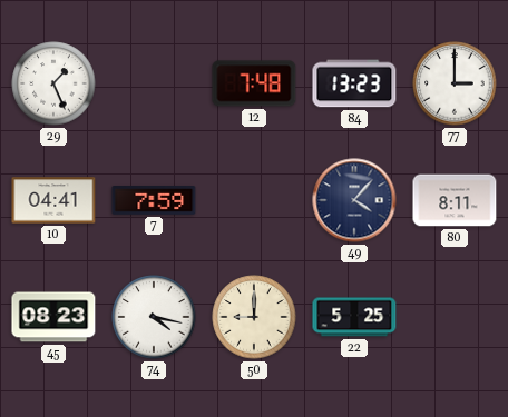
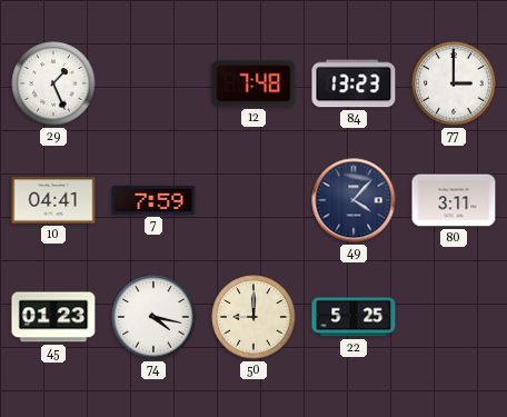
80: 8:11 -> 3:11
45: 08:23 -> 01:23
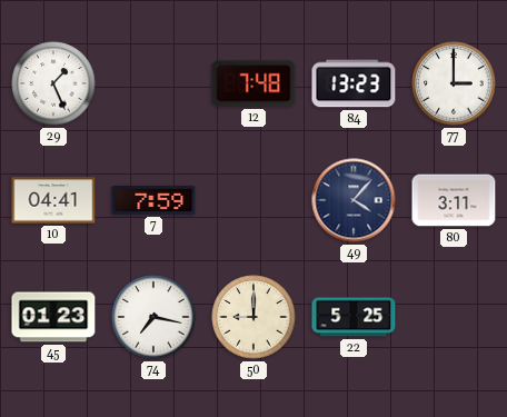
74: 4:17 -> 7:17
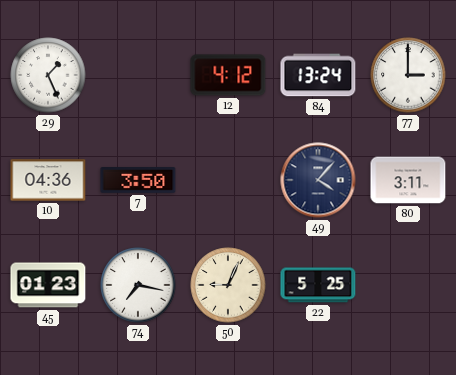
12: 7:48 -> 4:12
84: 13:23 -> 13:24
10: 04:41 -> 04:36
7: 7:59 -> 3:50
50: 9:00 -> 9:04
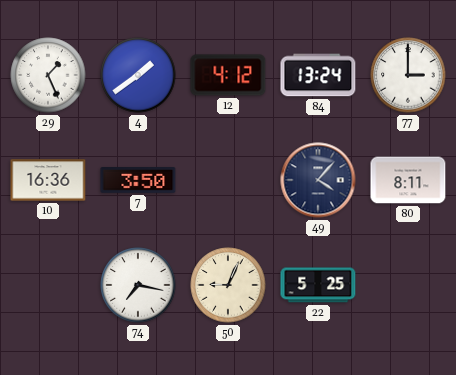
4: none -> 1:39
10: 04:36 -> 16:36
80: 3:11 -> 8:11
45: 01:23 -> none
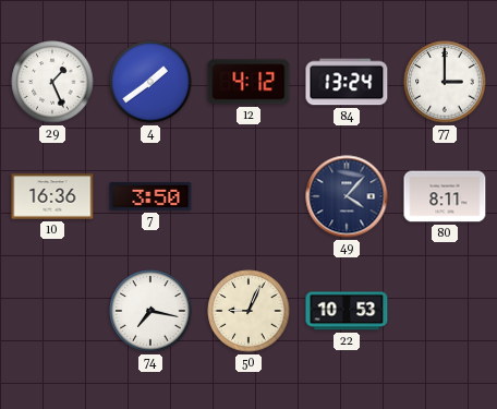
22: 5:25 -> 10:53
